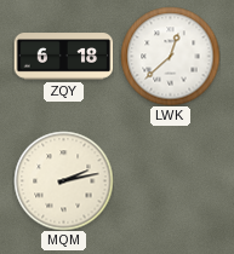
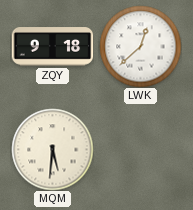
ZQY: 6:18 -> 9:18
MQM: 2:13 -> 5:31
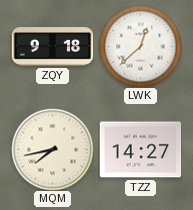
MQM: 5:31 -> 7:43
TZZ: none -> 14:27
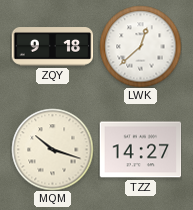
MQM: 7:43 -> 10:18
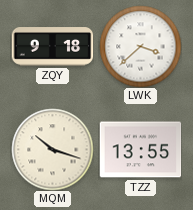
LWK: 12:38 -> 3:38
TZZ: 14:27 -> 13:55
